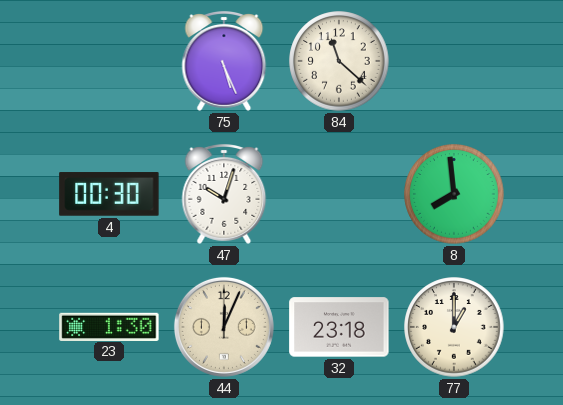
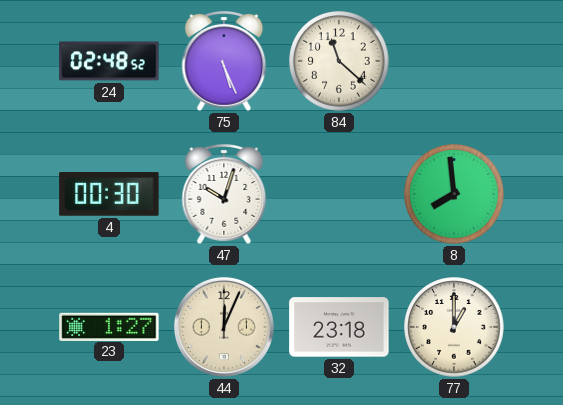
24: none -> 02:48
23: 1:30 -> 1:27
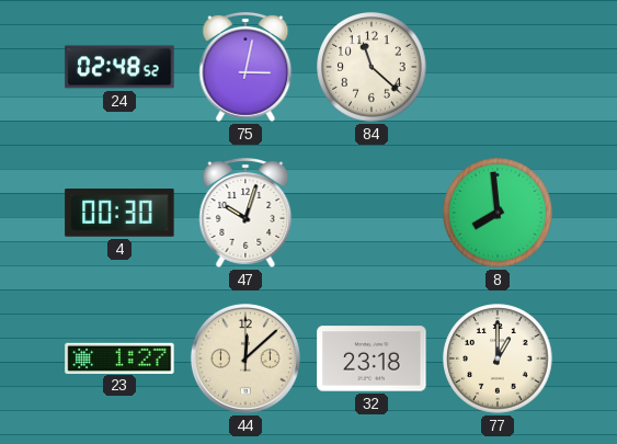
75: 5:26 -> 3:02
44: 12:04 -> 12:08
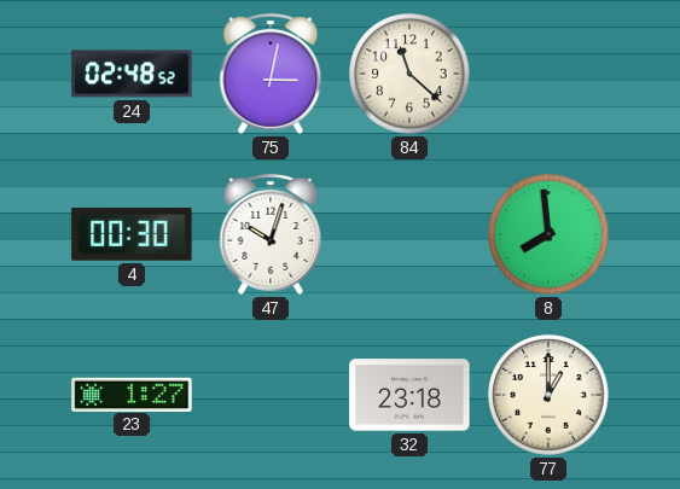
44: 12:08 -> none
